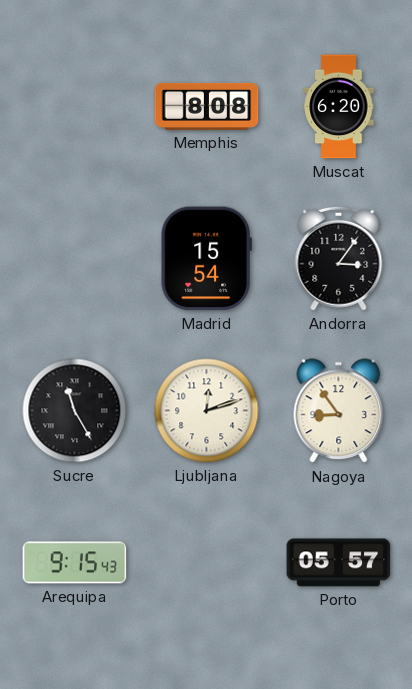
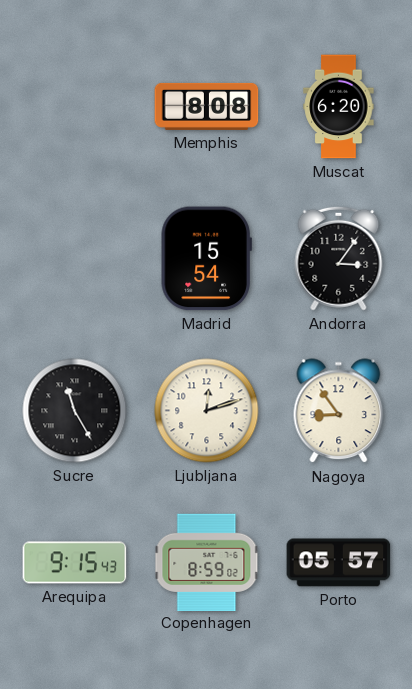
Copenhagen: none -> 8:59
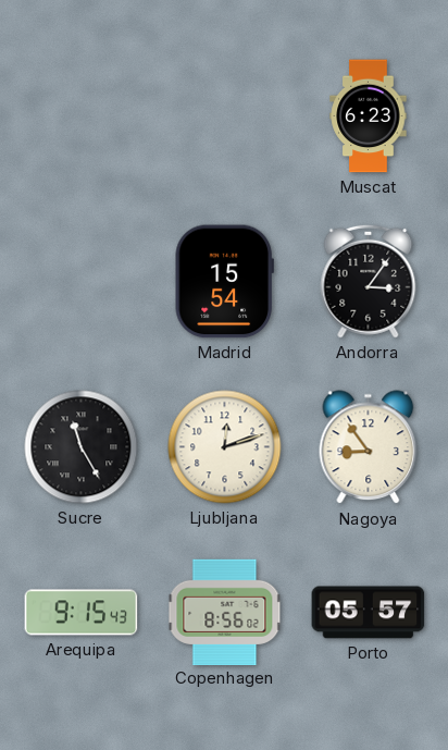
Memphis: 8:08 -> none
Muscat: 6:20 -> 6:23
Copenhagen: 8:59 -> 8:56
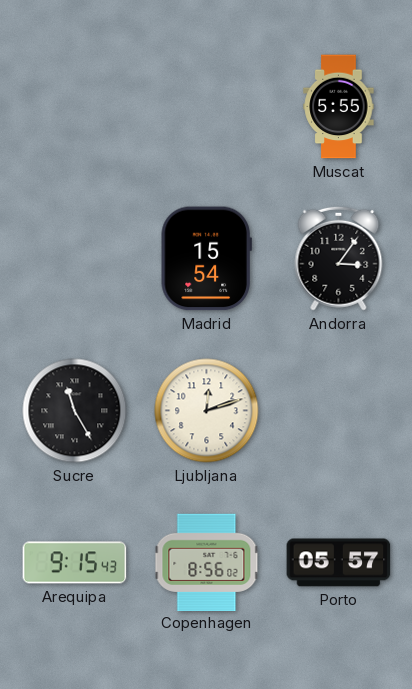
Muscat: 6:23 -> 5:55
Nagoya: 8:54 -> none
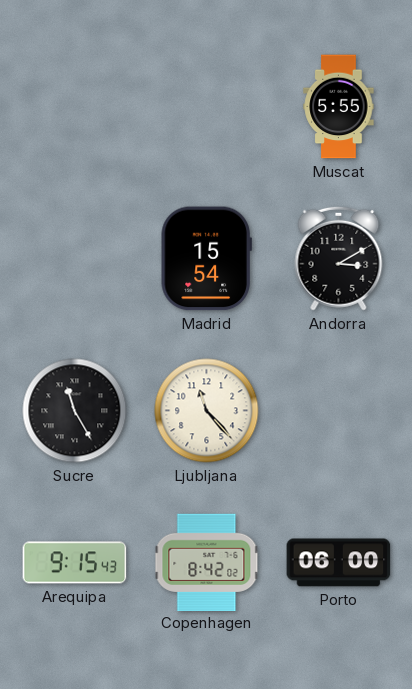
Andorra: 3:06 -> 3:10
Ljubljana: 12:12 -> 11:23
Copenhagen: 8:56 -> 8:42
Porto: 05:57 -> 06:00
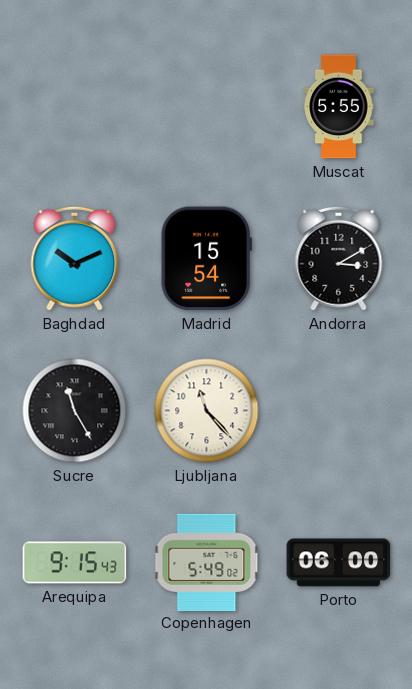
Baghdad: none -> 10:11
Copenhagen: 8:42 -> 5:49
